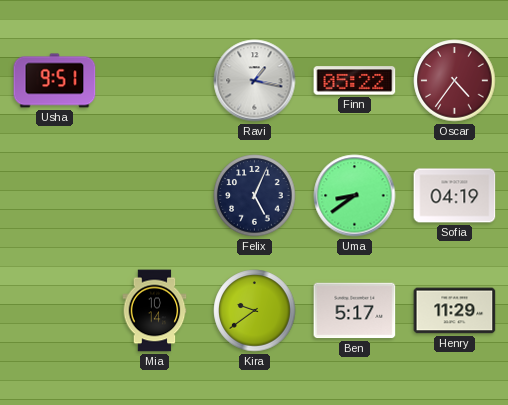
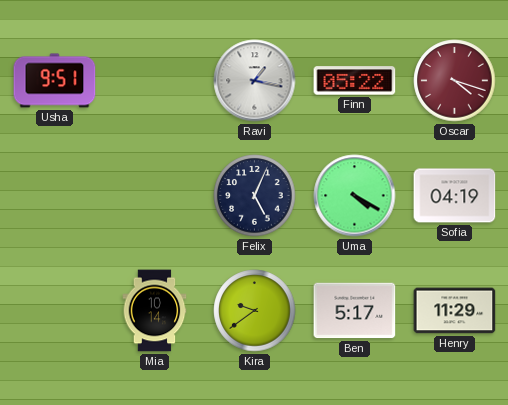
Oscar: 4:36 -> 4:18
Uma: 8:39 -> 4:20
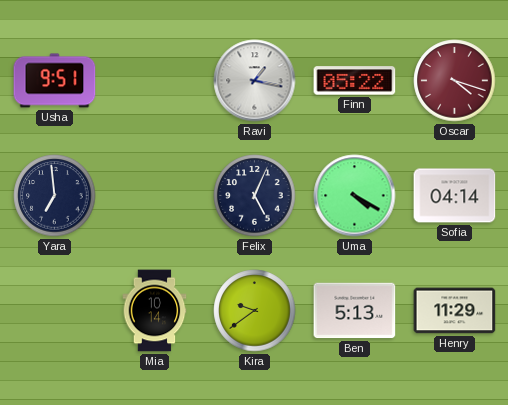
Yara: none -> 6:59
Sofia: 04:19 -> 04:14
Ben: 5:17 -> 5:13
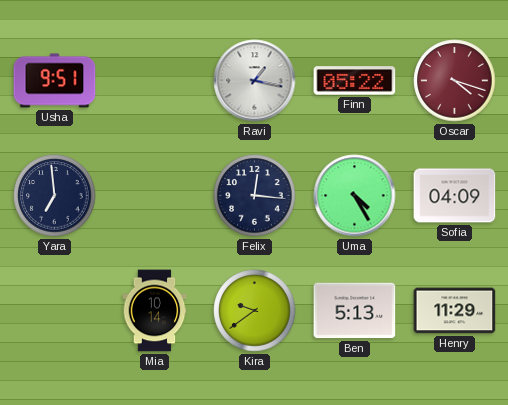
Felix: 5:04 -> 12:16
Uma: 4:20 -> 4:25
Sofia: 04:14 -> 04:09
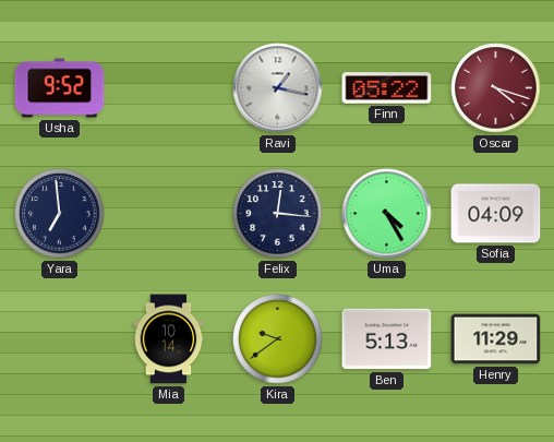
Usha: 9:51 -> 9:52
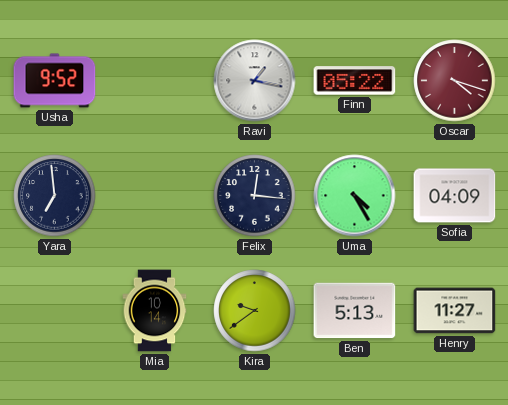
Henry: 11:29 -> 11:27
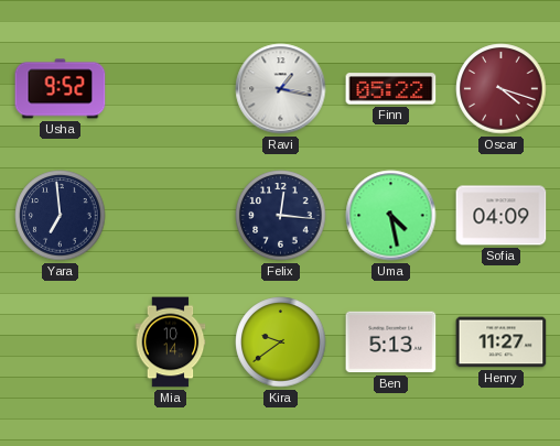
Uma: 4:25 -> 4:28
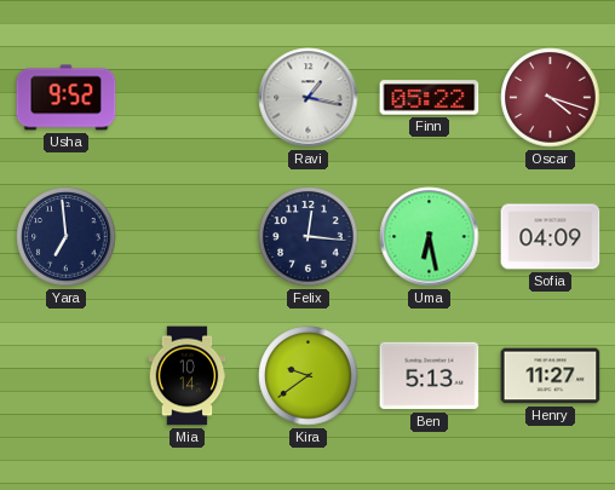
Uma: 4:28 -> 6:28
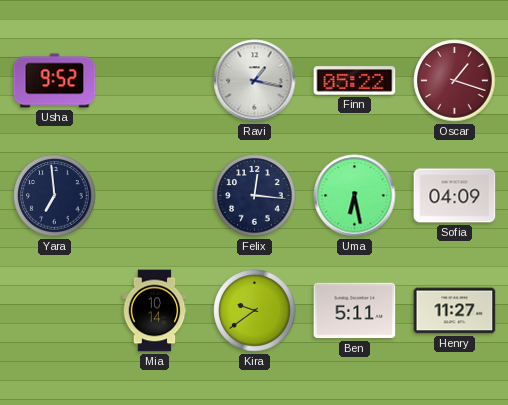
Oscar: 4:18 -> 1:18
Ben: 5:13 -> 5:11
